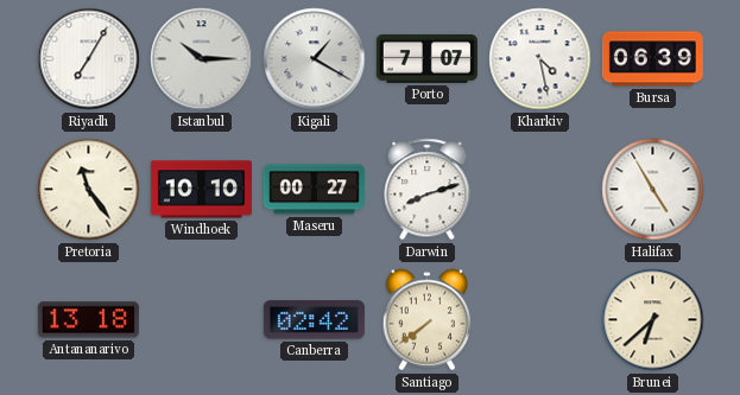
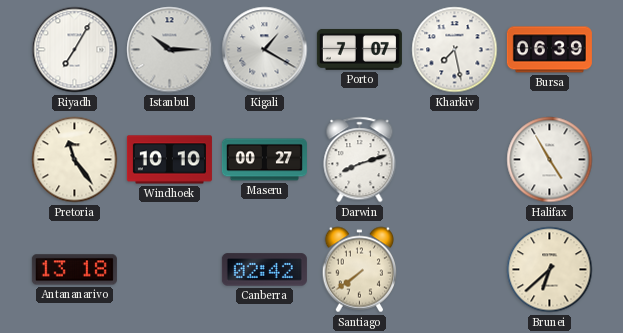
Kharkiv: 4:28 -> 7:28
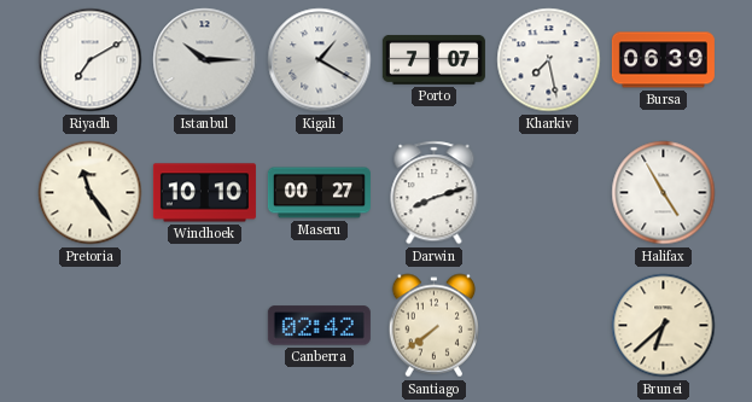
Riyadh: 7:05 -> 7:10
Antananarivo: 13:18 -> none
